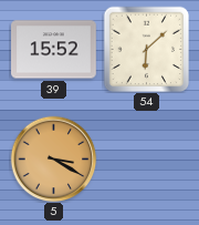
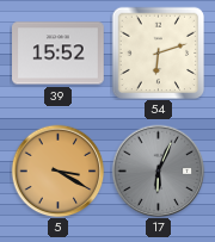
54: 6:08 -> 6:12
17: none -> 6:04
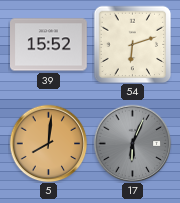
5: 3:20 -> 8:01
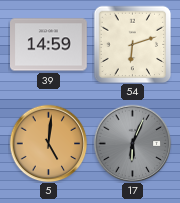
39: 15:52 -> 14:59
5: 8:01 -> 5:01
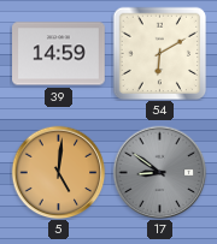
54: 6:12 -> 6:10
17: 6:04 -> 8:51
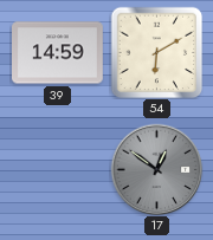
5: 5:01 -> none
17: 8:51 -> 12:51
